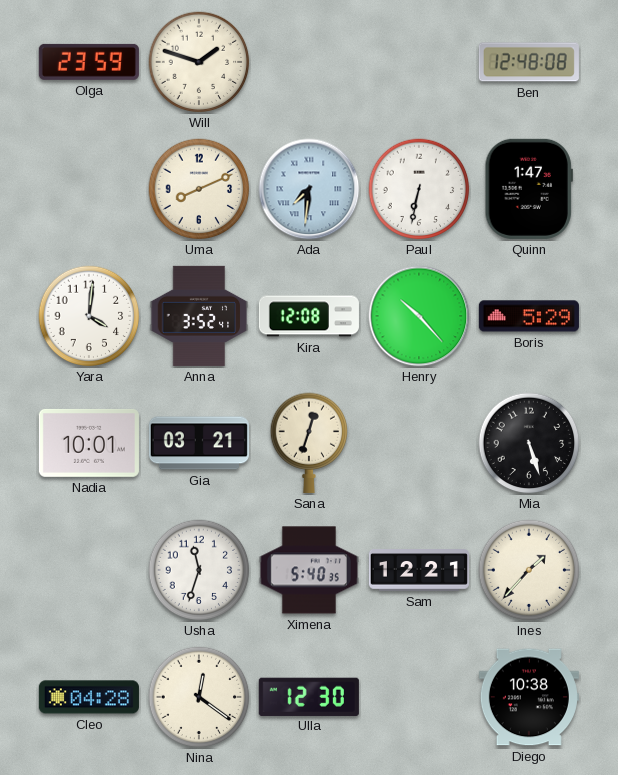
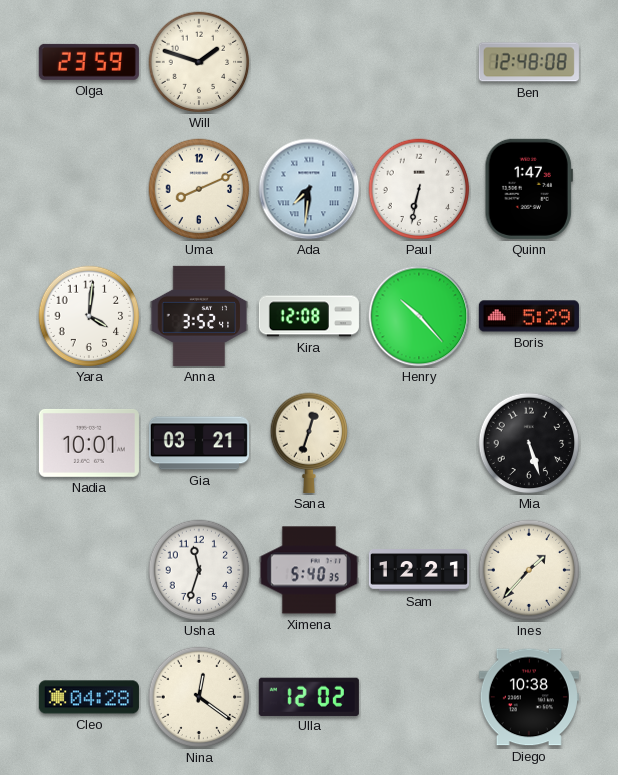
Ulla: 12:30 -> 12:02
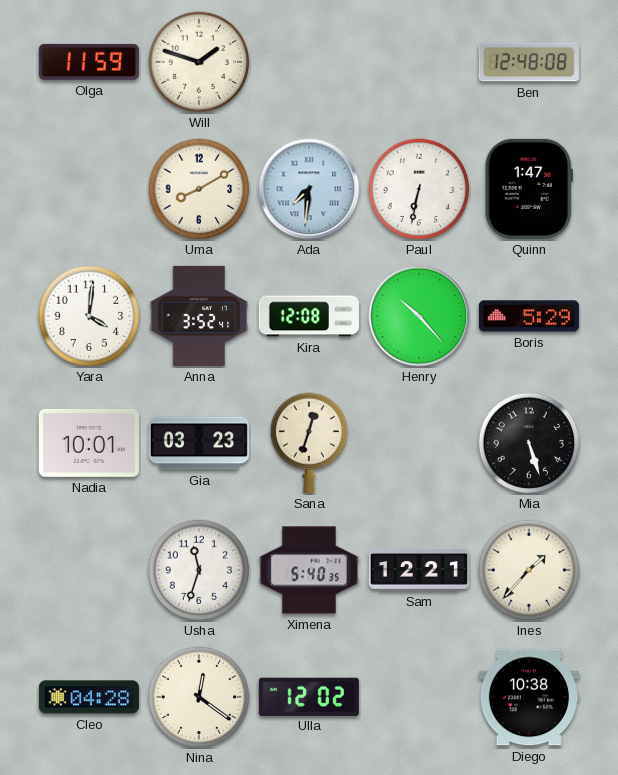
Olga: 23:59 -> 11:59
Uma: 8:11 -> 8:10
Gia: 03:21 -> 03:23
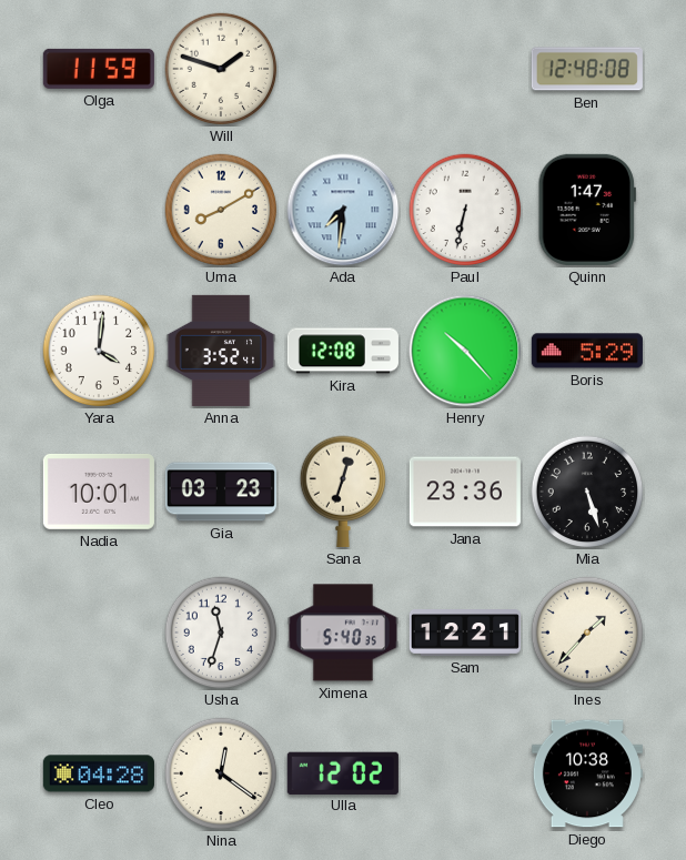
Jana: none -> 23:36
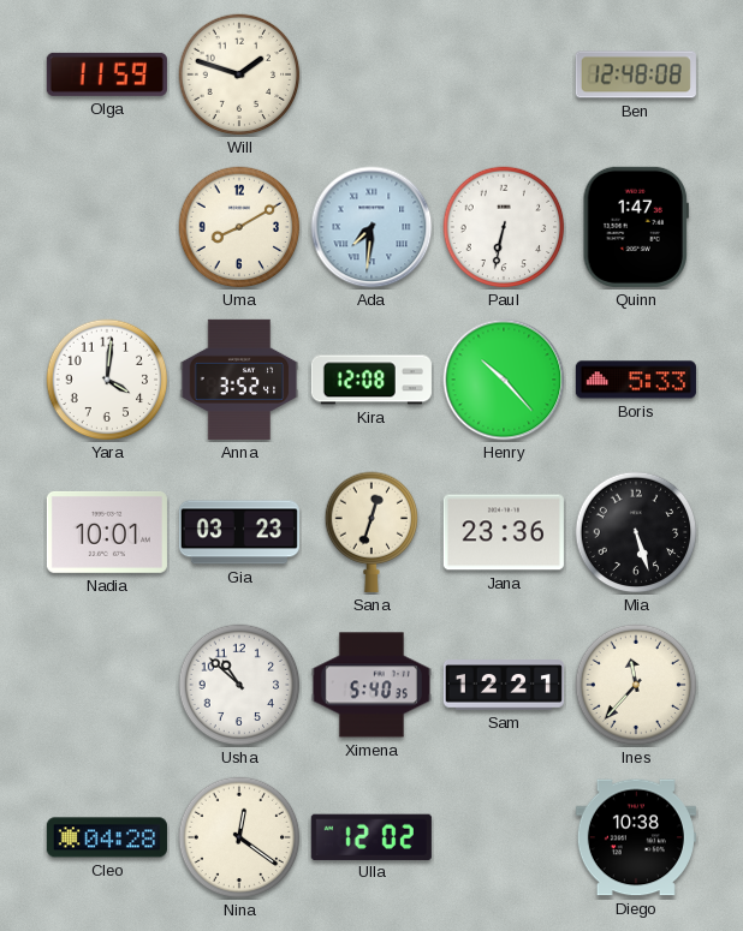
Boris: 5:29 -> 5:33
Usha: 11:33 -> 10:52
Ines: 1:37 -> 11:37
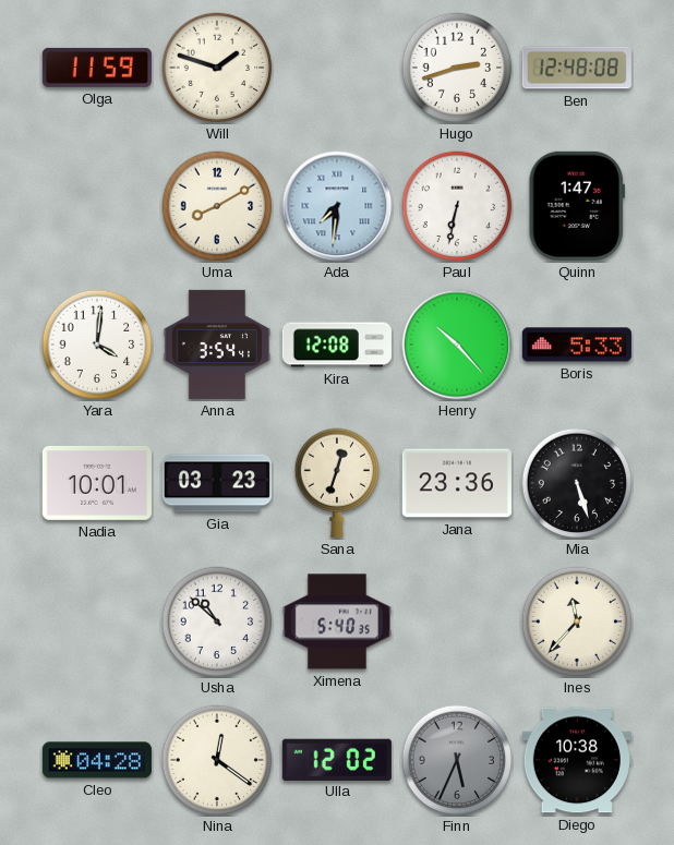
Hugo: none -> 2:42
Anna: 3:52 -> 3:54
Sam: 12:21 -> none
Finn: none -> 5:34
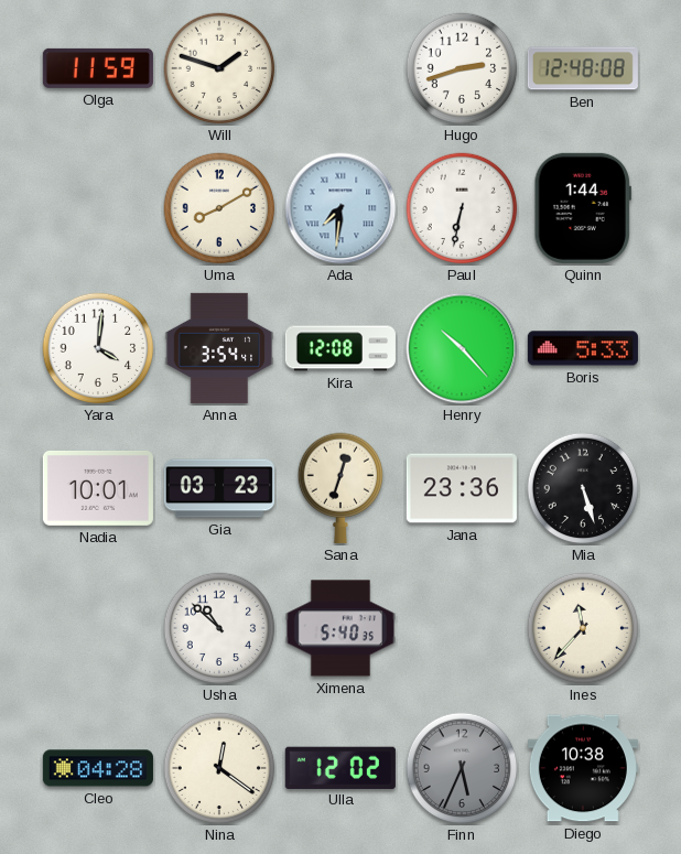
Quinn: 1:47 -> 1:44
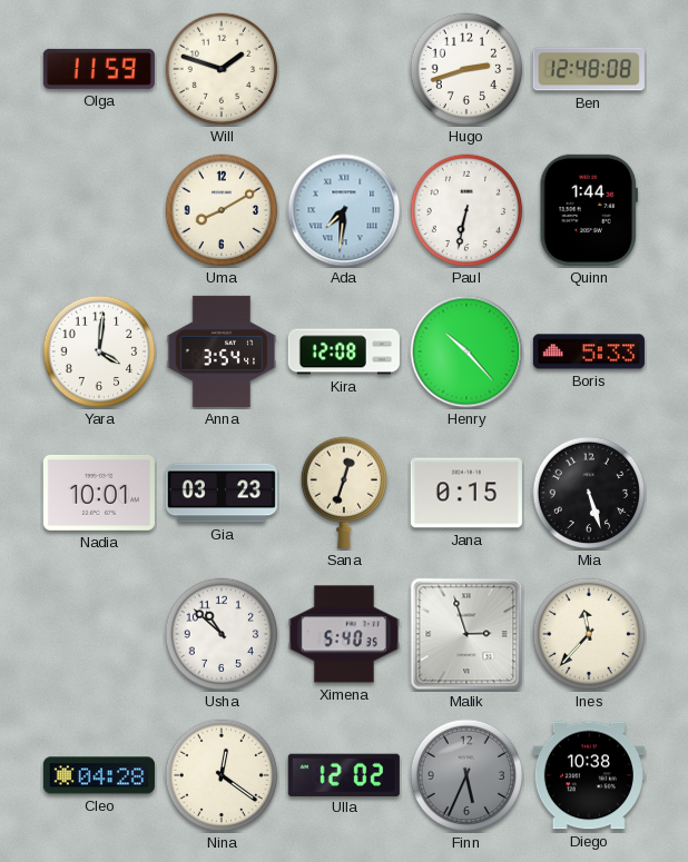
Jana: 23:36 -> 0:15
Malik: none -> 2:57
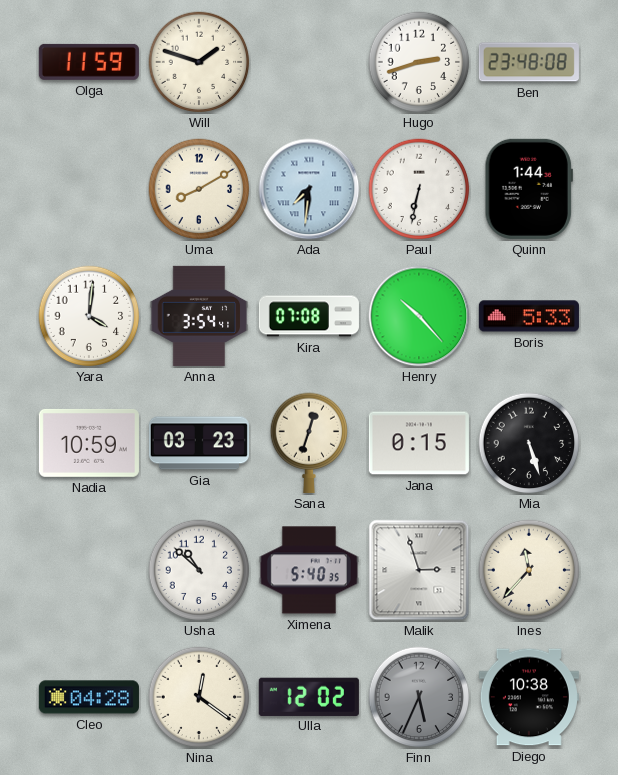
Ben: 12:48 -> 23:48
Kira: 12:08 -> 07:08
Nadia: 10:01 -> 10:59
